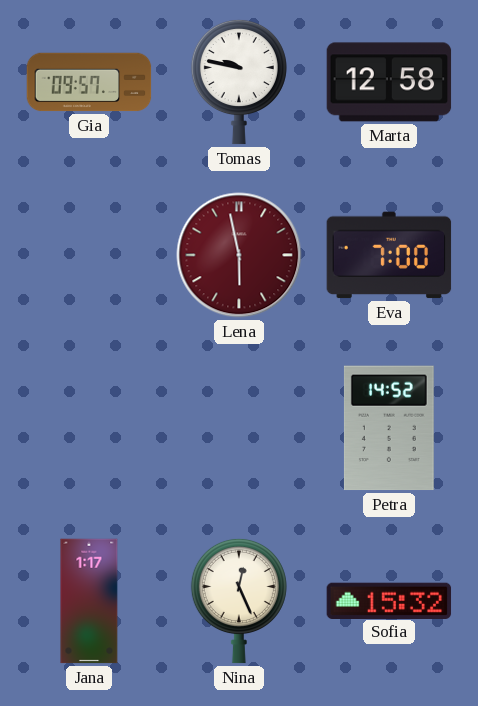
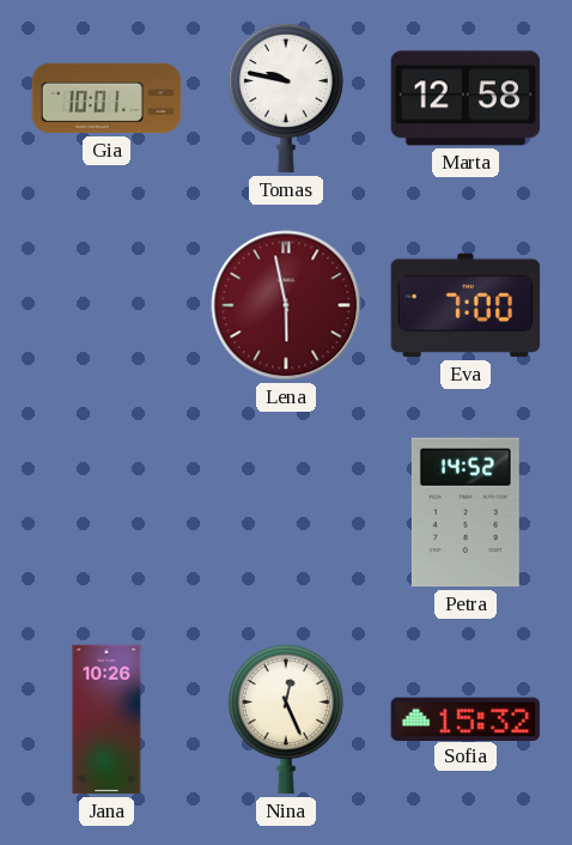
Gia: 09:57 -> 10:01
Jana: 1:17 -> 10:26
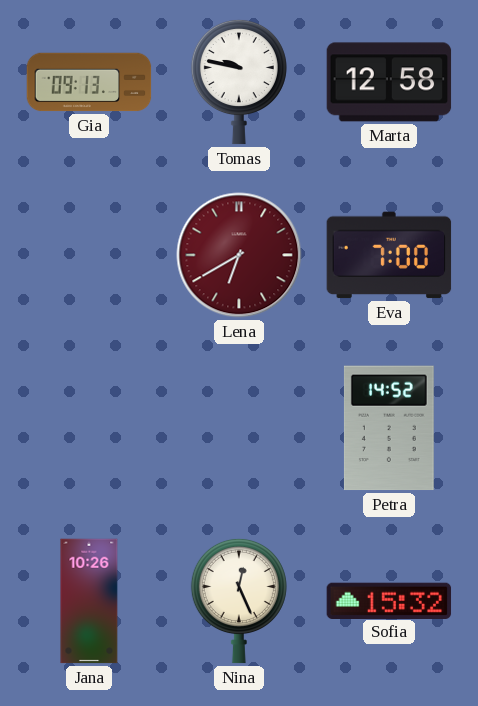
Gia: 10:01 -> 09:13
Lena: 5:58 -> 6:40
